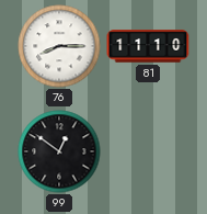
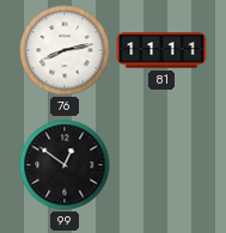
76: 8:15 -> 8:13
81: 11:10 -> 11:11
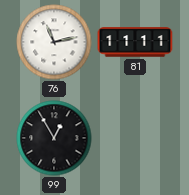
76: 8:13 -> 11:13
99: 12:51 -> 12:55
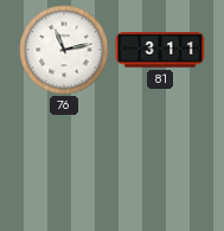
81: 11:11 -> 3:11
99: 12:55 -> none
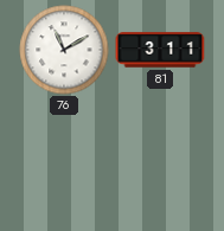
76: 11:13 -> 11:10
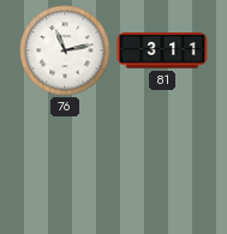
76: 11:10 -> 11:13
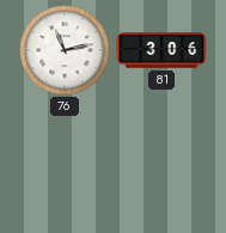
81: 3:11 -> 3:06
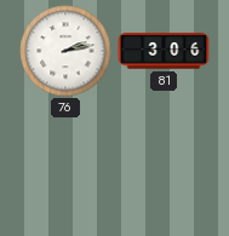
76: 11:13 -> 2:13
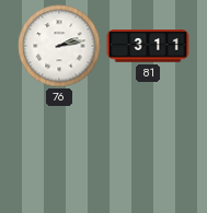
81: 3:06 -> 3:11
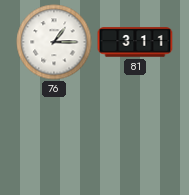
76: 2:13 -> 1:15
